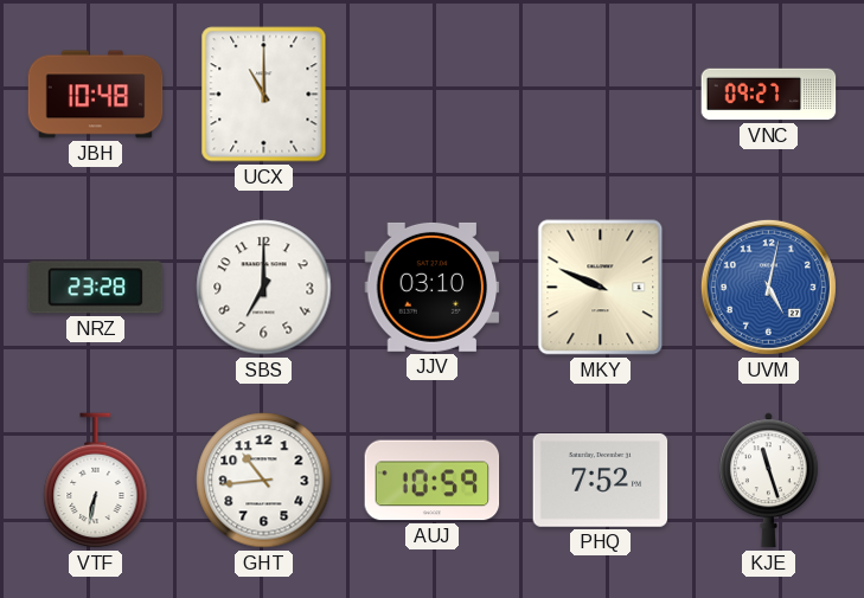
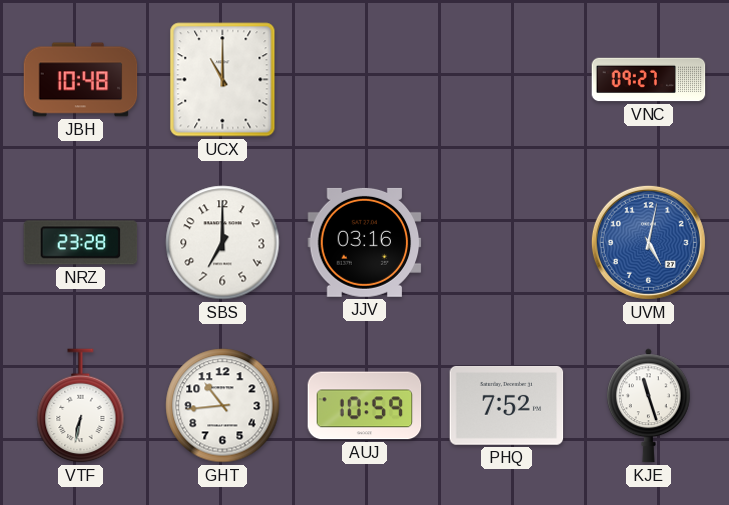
JJV: 03:10 -> 03:16
MKY: 9:49 -> none
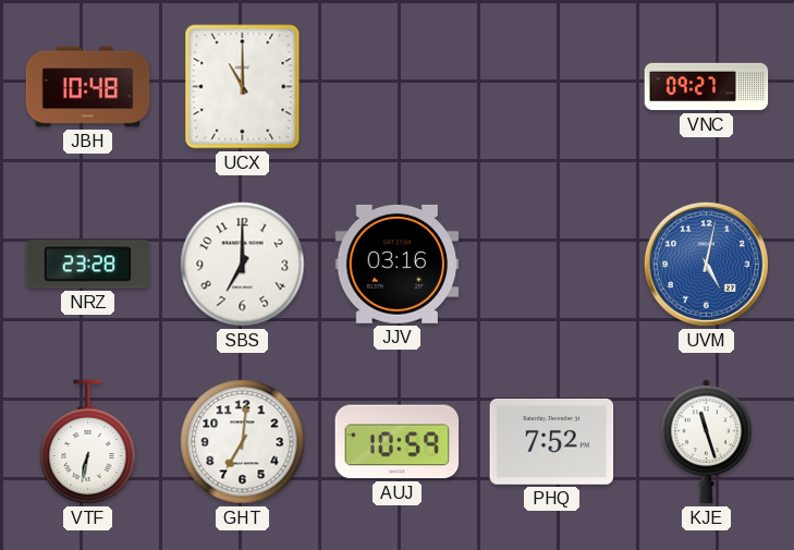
GHT: 10:44 -> 7:01
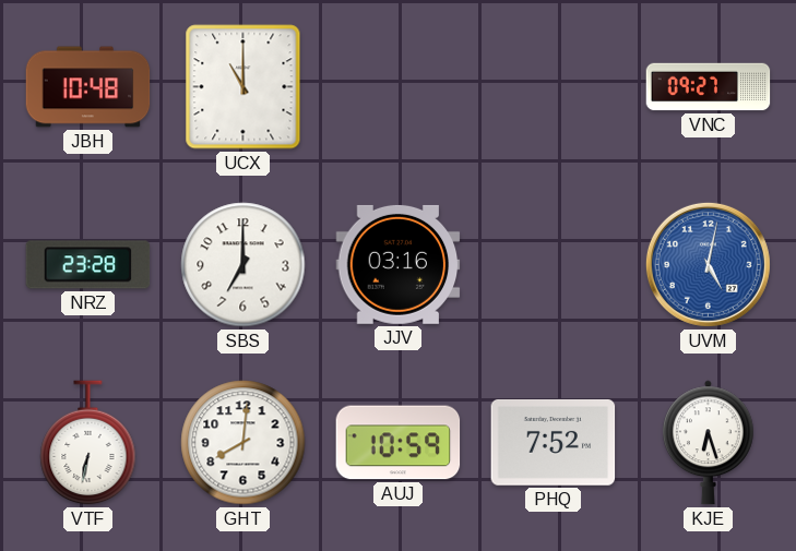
GHT: 7:01 -> 8:01
KJE: 11:27 -> 6:27
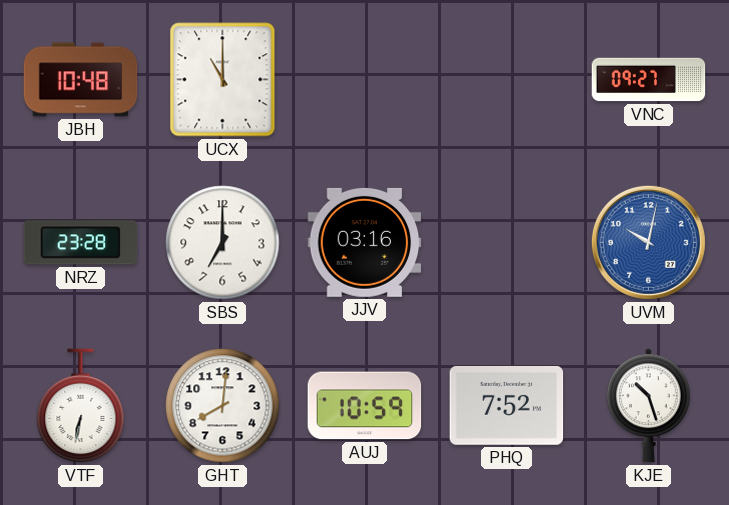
UVM: 5:02 -> 10:02
KJE: 6:27 -> 10:27
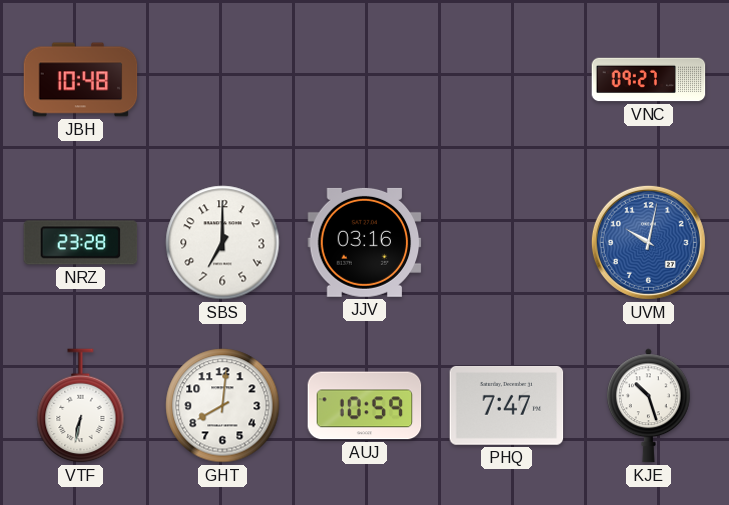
UCX: 11:00 -> none
PHQ: 7:52 -> 7:47
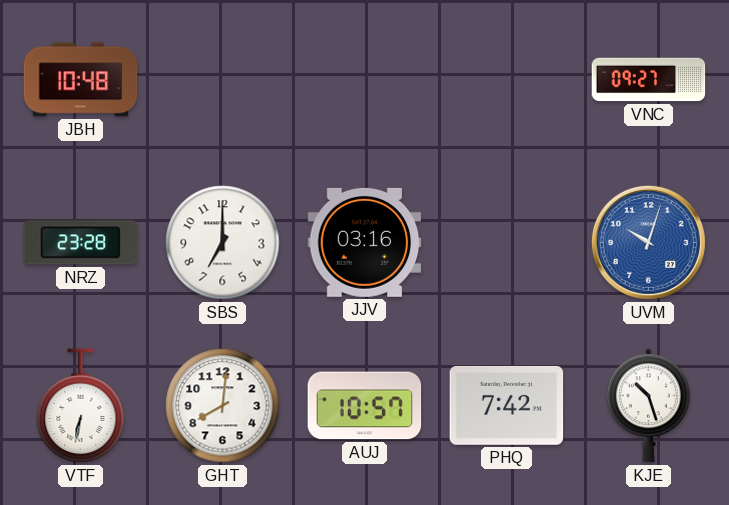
UVM: 10:02 -> 10:03
AUJ: 10:59 -> 10:57
PHQ: 7:47 -> 7:42
